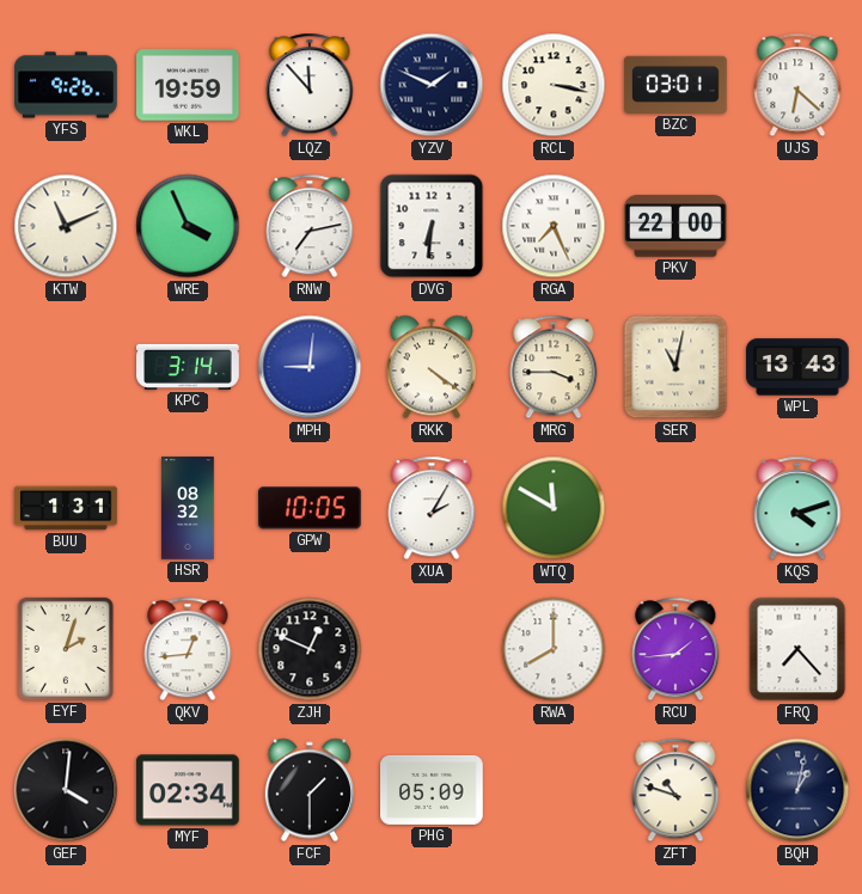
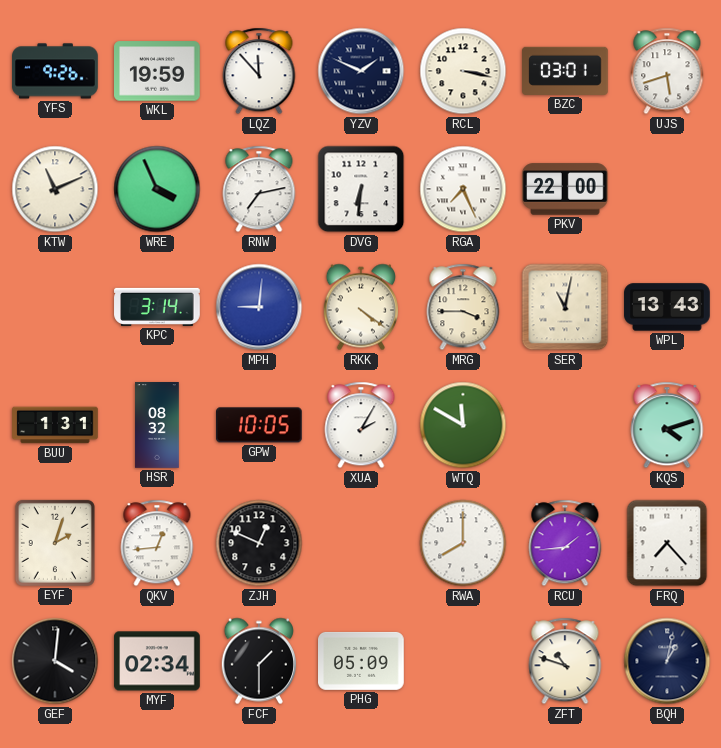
UJS: 6:22 -> 5:42
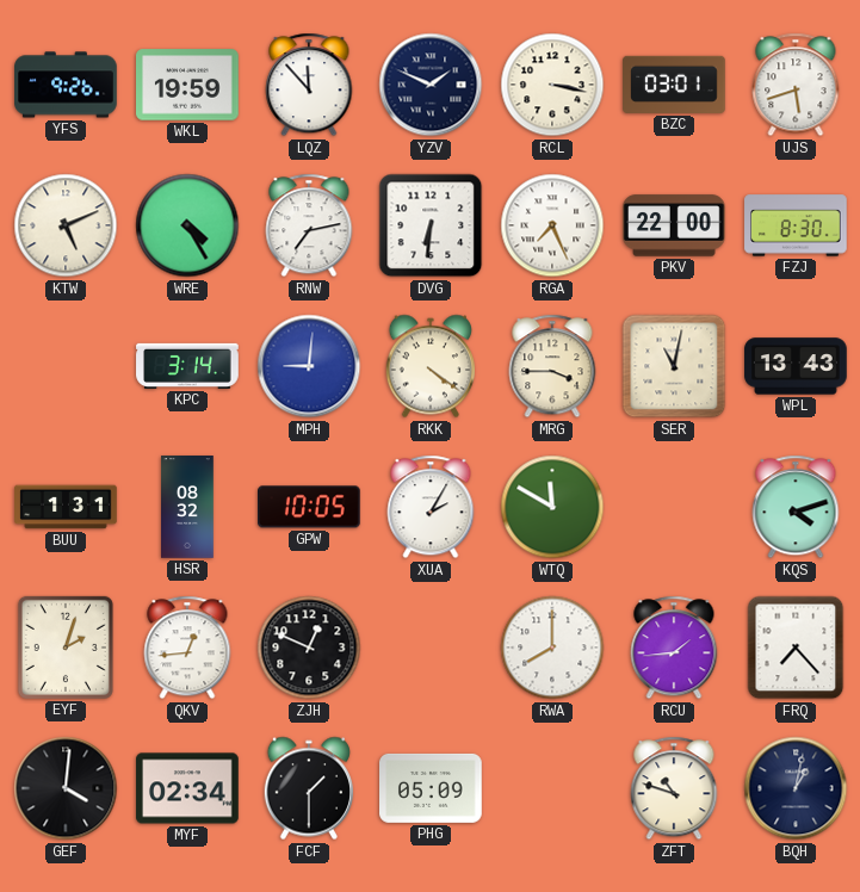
KTW: 11:11 -> 5:11
WRE: 3:56 -> 4:25
FZJ: none -> 8:30
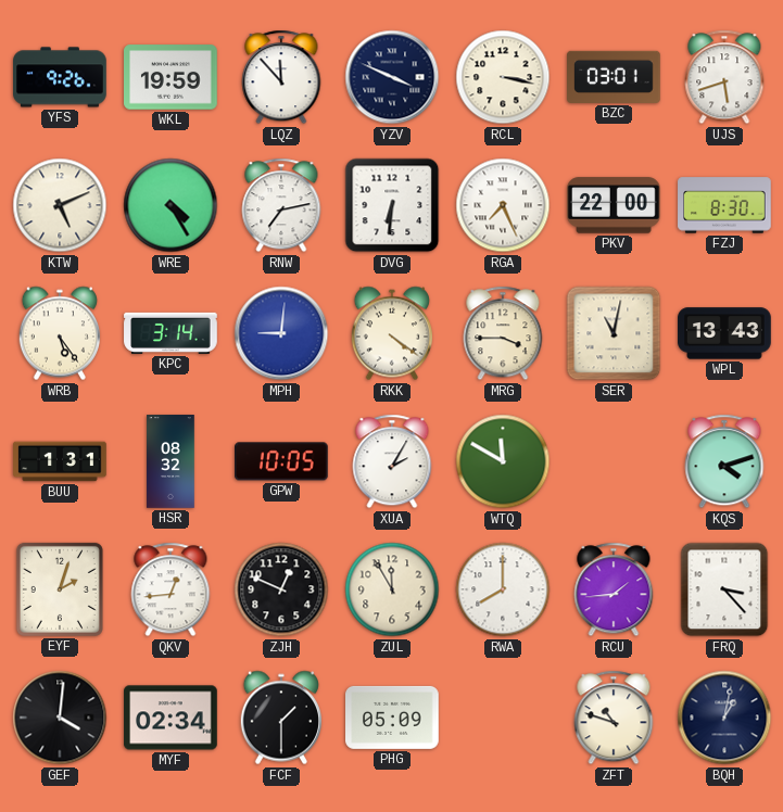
YZV: 1:49 -> 3:49
WRB: none -> 5:24
ZUL: none -> 11:55
FRQ: 7:23 -> 3:23
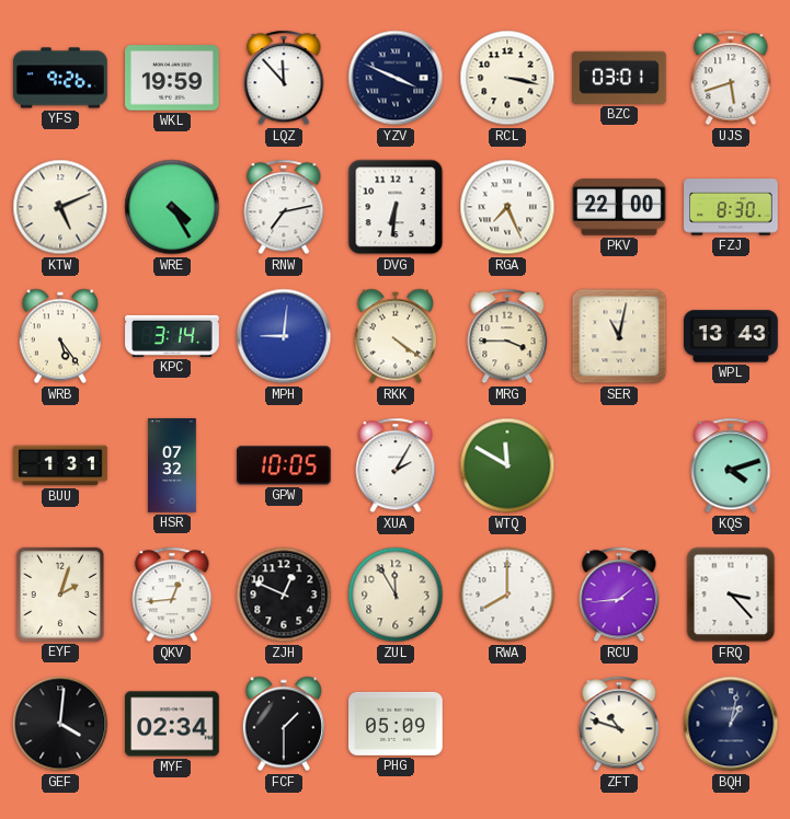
HSR: 08:32 -> 07:32
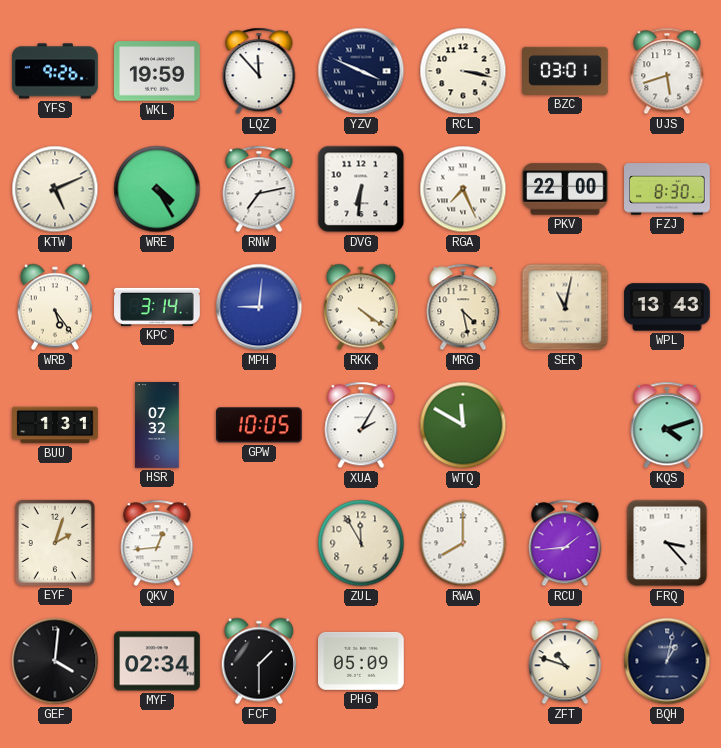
MRG: 3:45 -> 4:28
ZJH: 12:49 -> none
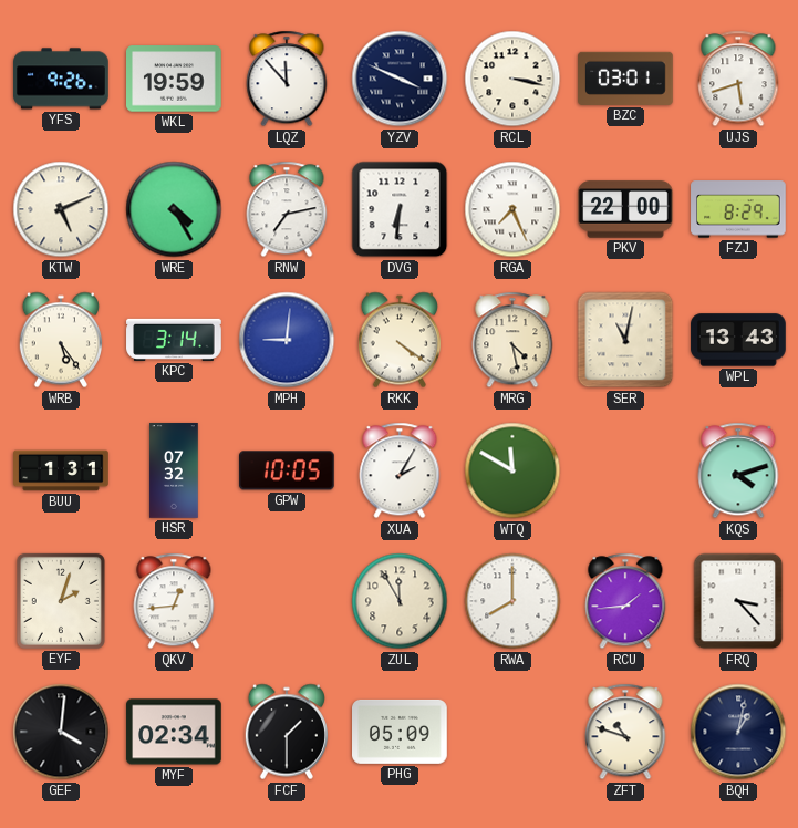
FZJ: 8:30 -> 8:29
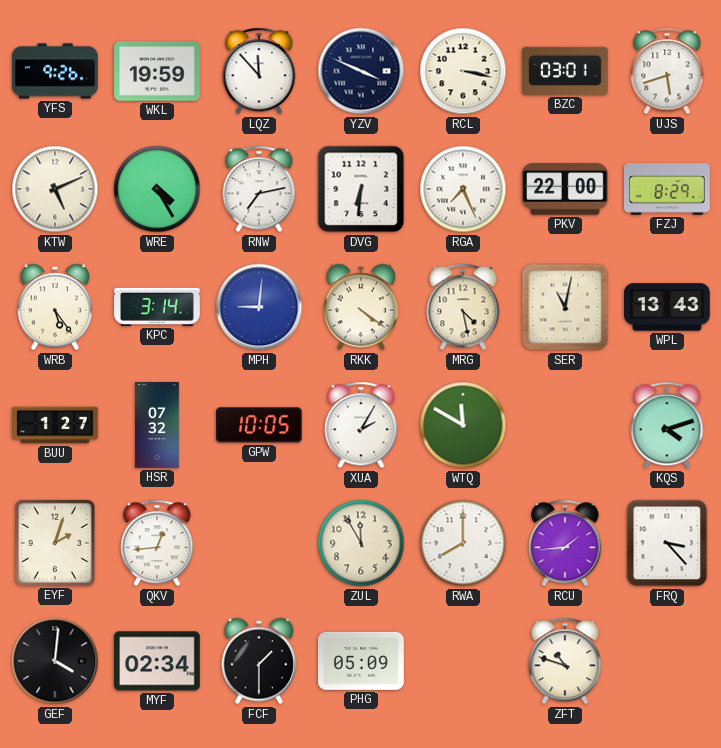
BUU: 1:31 -> 1:27
BQH: 1:02 -> none
